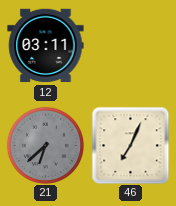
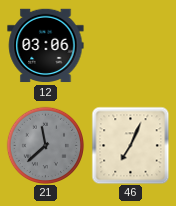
12: 03:11 -> 03:06
21: 6:38 -> 11:38
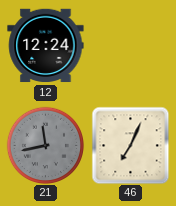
12: 03:06 -> 12:24
21: 11:38 -> 11:43
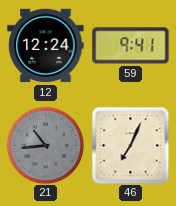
59: none -> 9:41
21: 11:43 -> 10:44
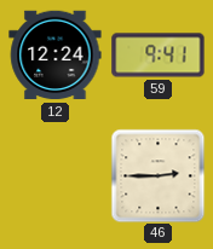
21: 10:44 -> none
46: 7:04 -> 2:45
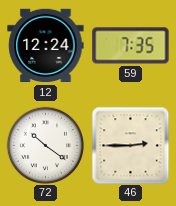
59: 9:41 -> 7:35
72: none -> 10:21
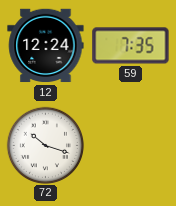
72: 10:21 -> 10:18
46: 2:45 -> none
